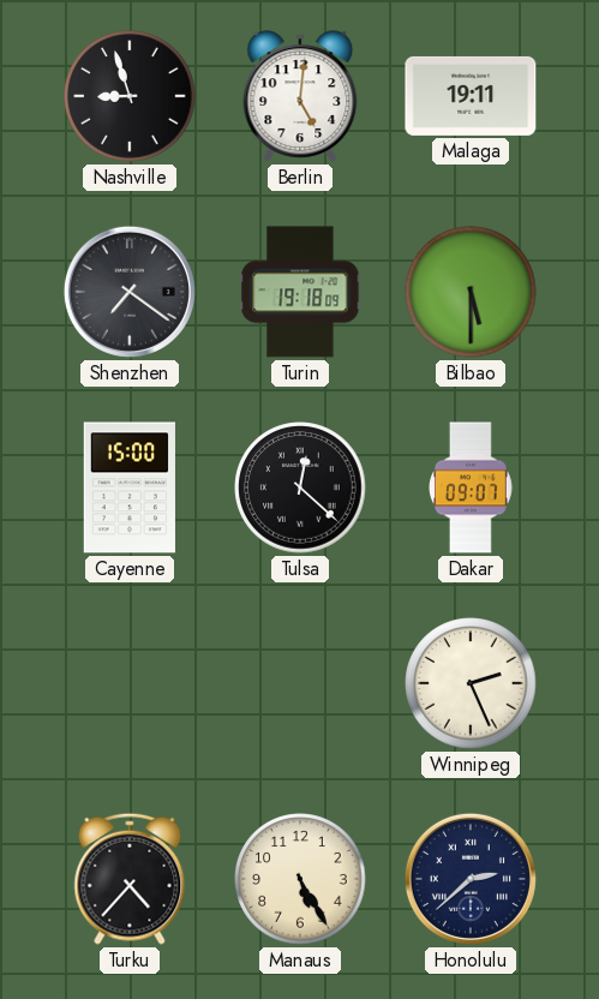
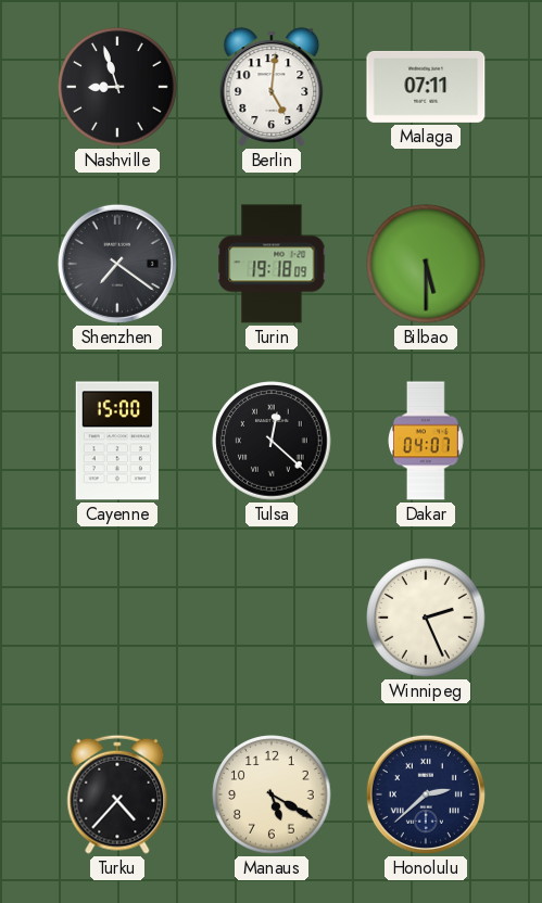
Malaga: 19:11 -> 07:11
Dakar: 09:07 -> 04:07
Manaus: 5:25 -> 5:20
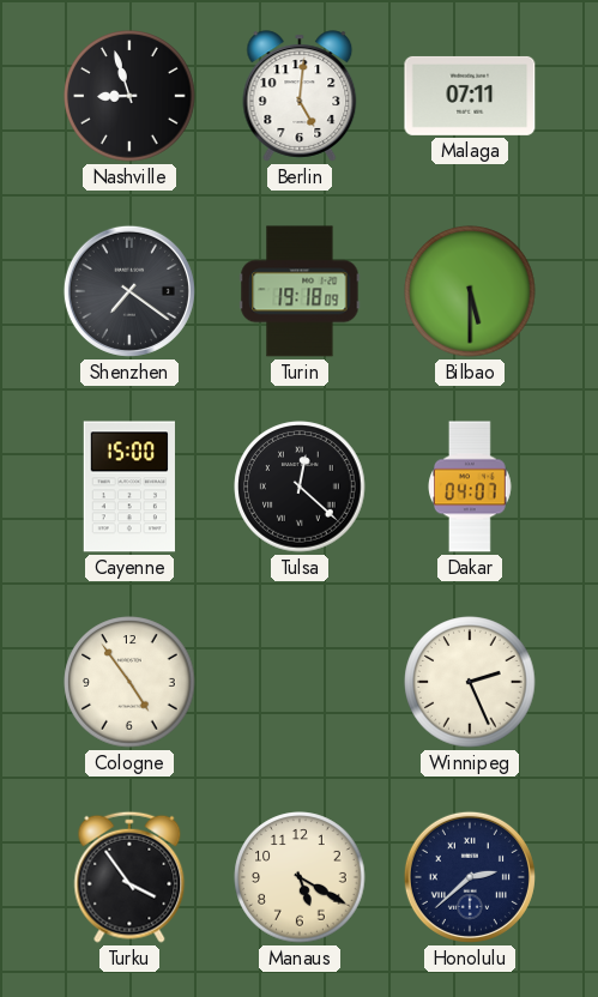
Cologne: none -> 4:54
Turku: 4:37 -> 3:54
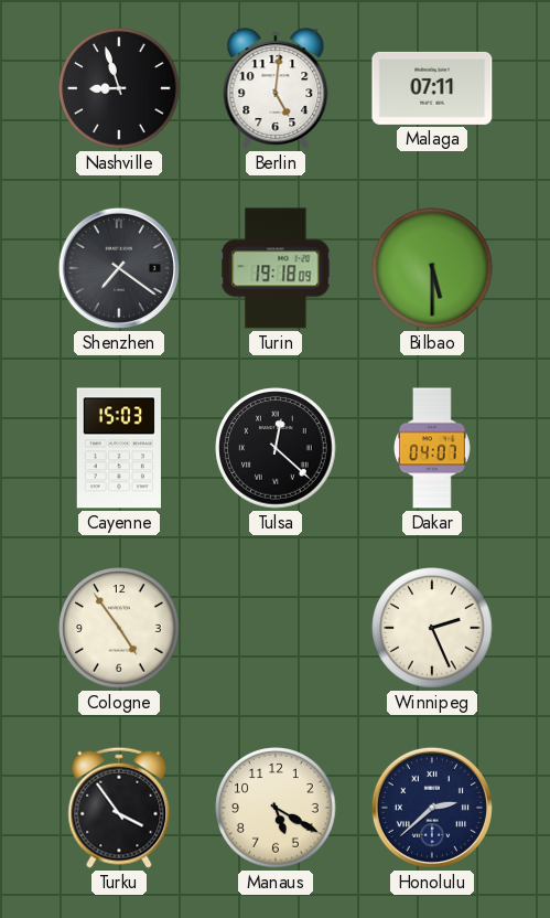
Cayenne: 15:00 -> 15:03
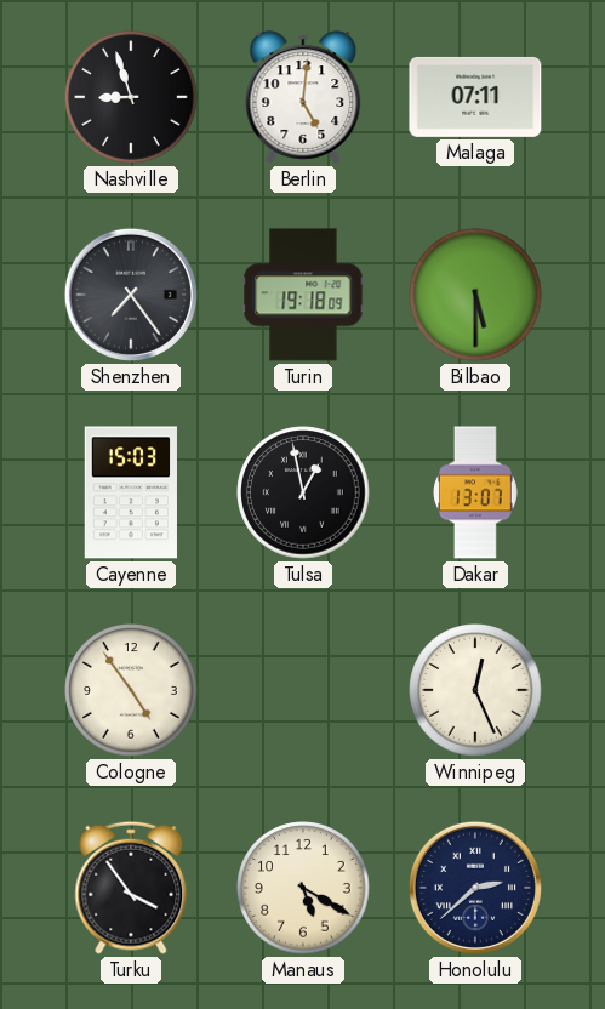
Shenzhen: 7:21 -> 7:24
Tulsa: 12:22 -> 12:58
Dakar: 04:07 -> 13:07
Winnipeg: 2:26 -> 12:26
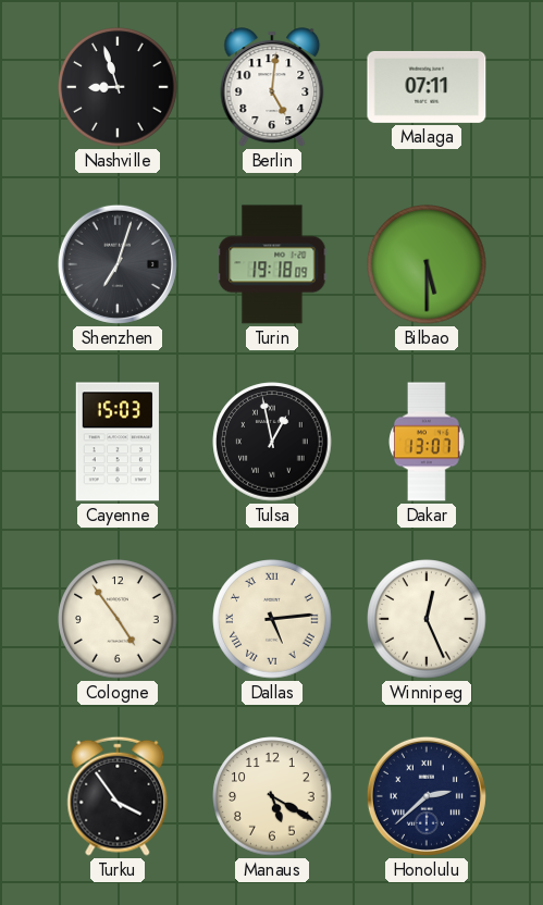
Shenzhen: 7:24 -> 7:03
Dallas: none -> 5:14
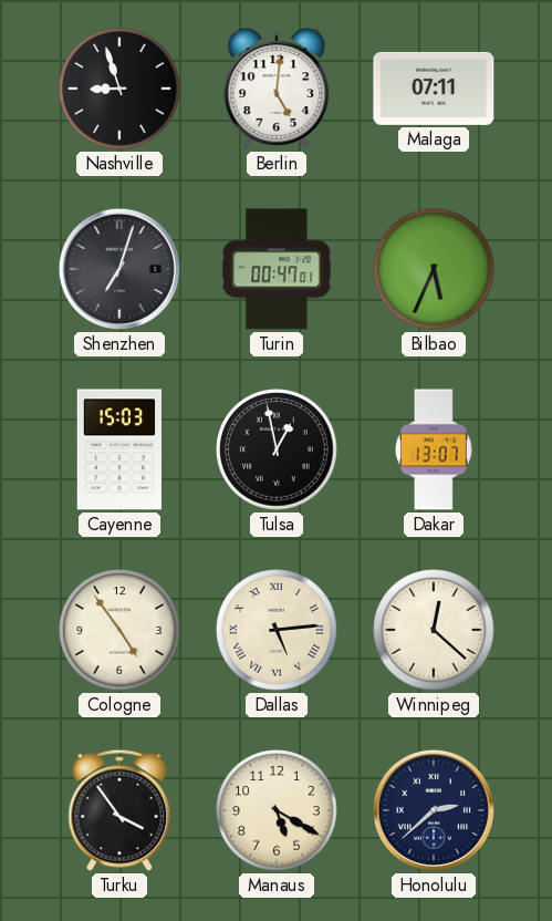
Turin: 19:18 -> 00:47
Bilbao: 5:30 -> 5:34
Winnipeg: 12:26 -> 12:22
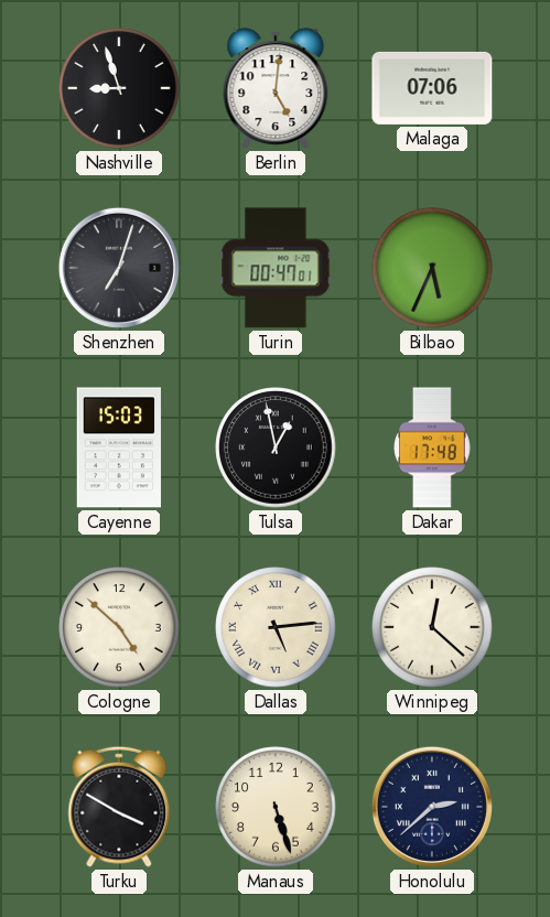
Malaga: 07:11 -> 07:06
Dakar: 13:07 -> 17:48
Cologne: 4:54 -> 4:52
Turku: 3:54 -> 3:50
Manaus: 5:20 -> 5:27
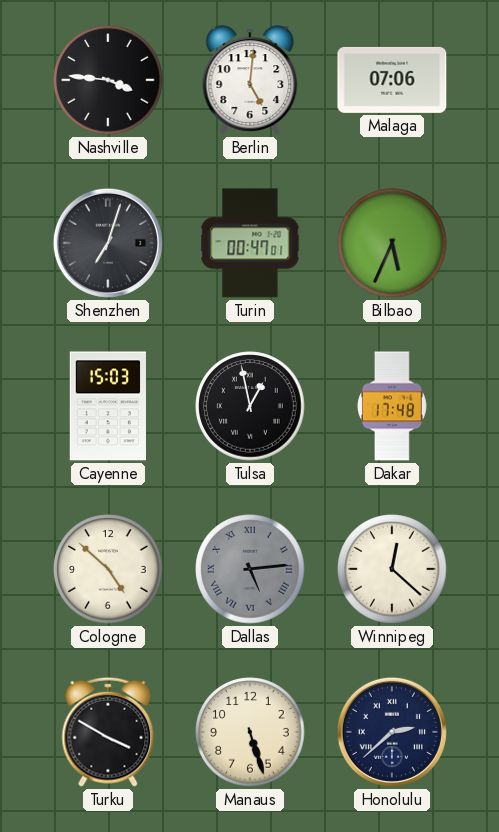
Nashville: 8:57 -> 3:46
Dallas dial: cream -> grey
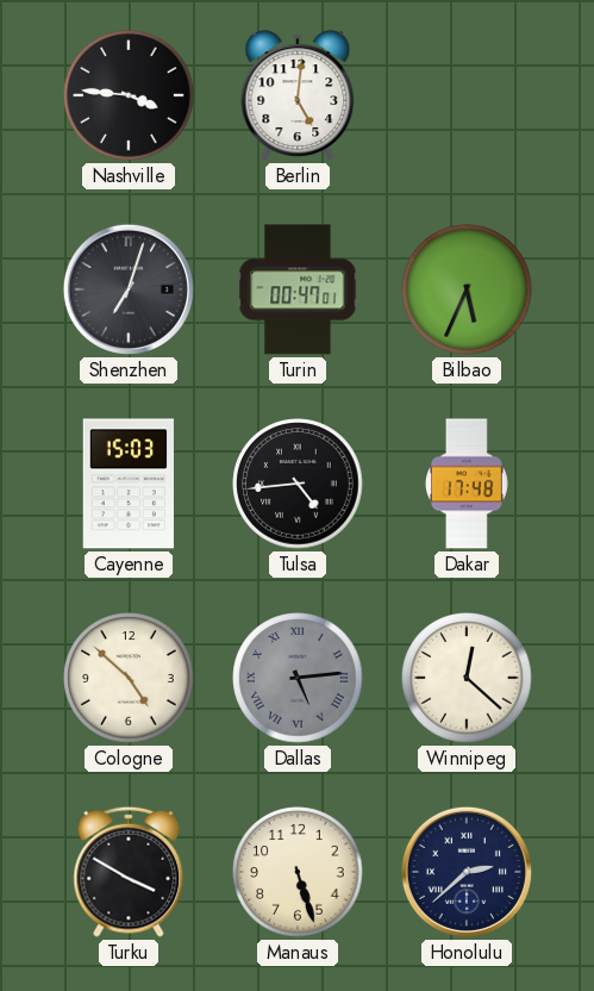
Malaga: 07:06 -> none
Tulsa: 12:58 -> 4:44
